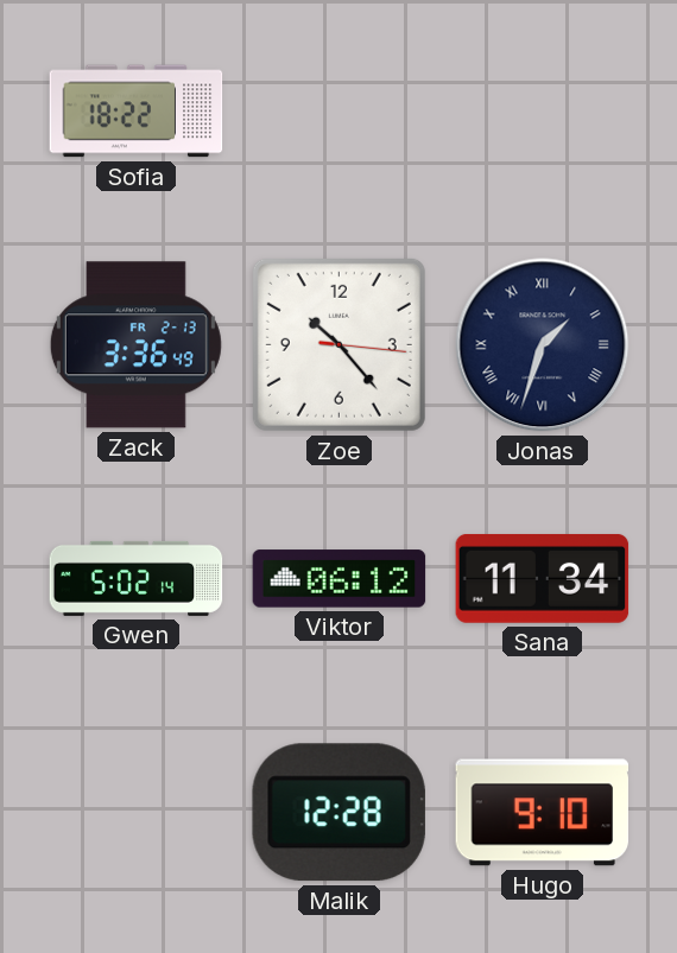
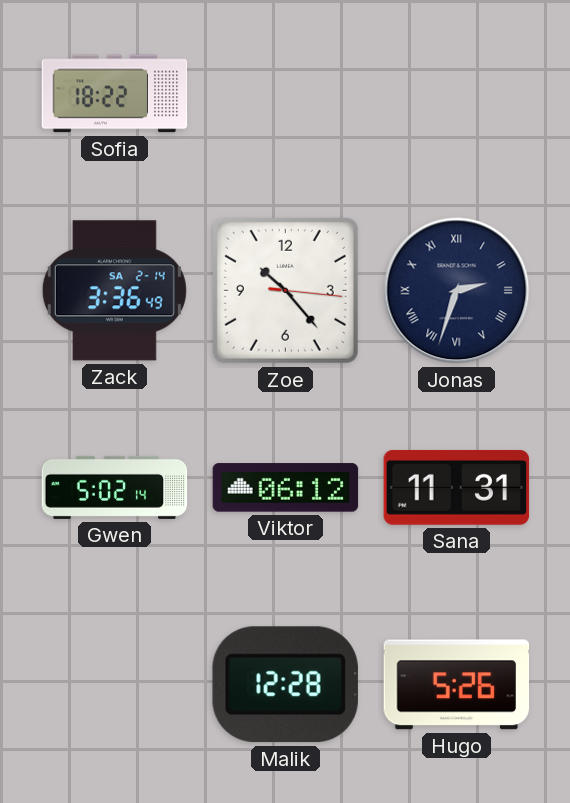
Zack date: FR 2-13 -> SA 2-14
Jonas: 1:33 -> 2:33
Sana: 11:34 -> 11:31
Hugo: 9:10 -> 5:26
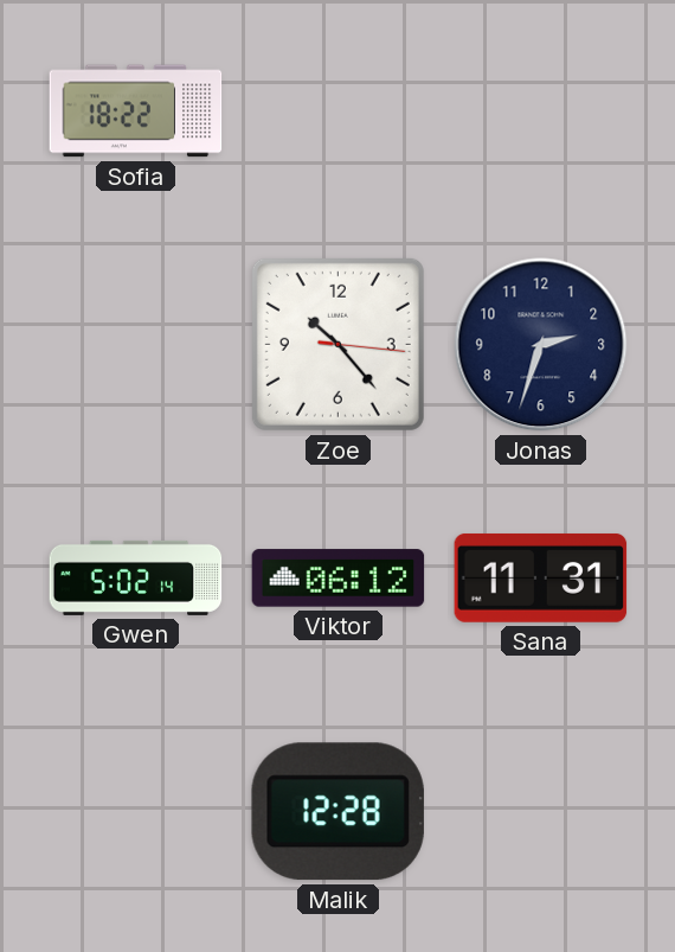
Zack: 3:36 -> none
Jonas numerals: Roman -> Arabic
Hugo: 5:26 -> none
